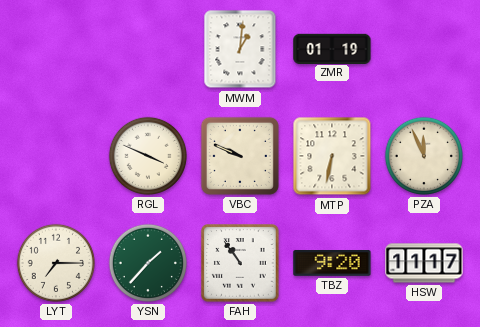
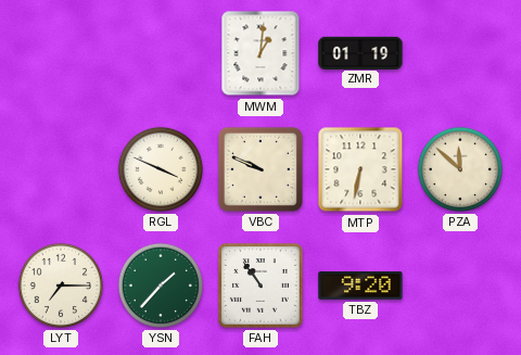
PZA: 11:56 -> 11:52
HSW: 11:17 -> none
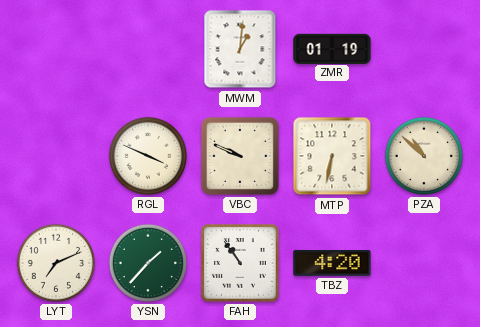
PZA: 11:52 -> 10:52
LYT: 7:15 -> 7:11
TBZ: 9:20 -> 4:20
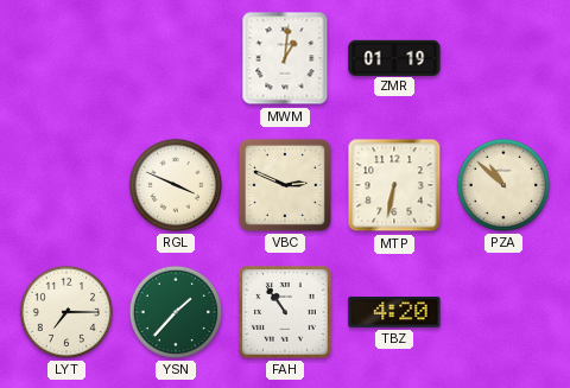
VBC: 9:49 -> 2:49
LYT: 7:11 -> 7:15
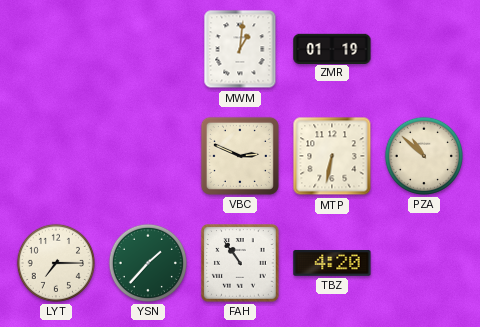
RGL: 3:49 -> none
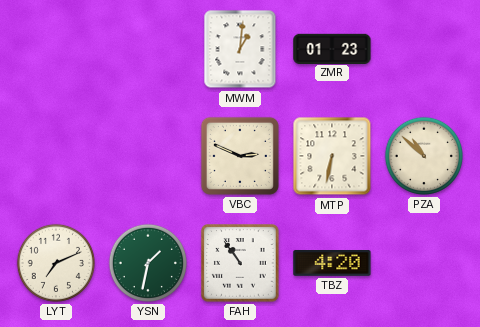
ZMR: 01:19 -> 01:23
LYT: 7:15 -> 7:11
YSN: 1:37 -> 1:32
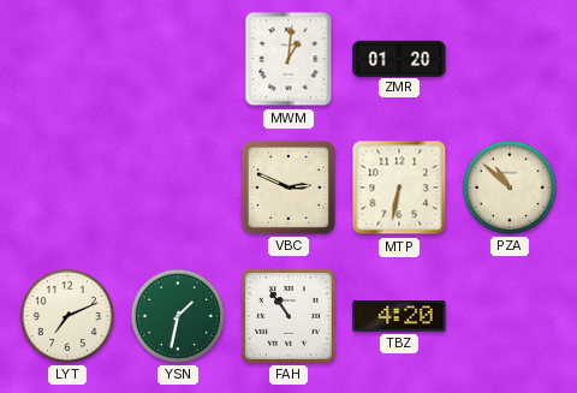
ZMR: 01:23 -> 01:20
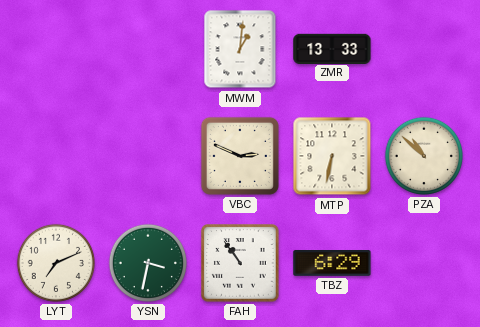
ZMR: 01:20 -> 13:33
YSN: 1:32 -> 3:32
TBZ: 4:20 -> 6:29
